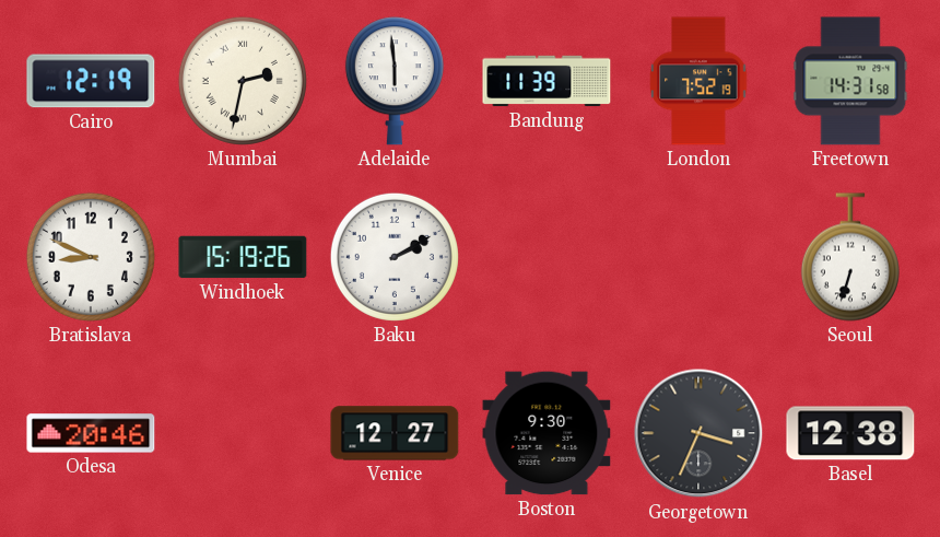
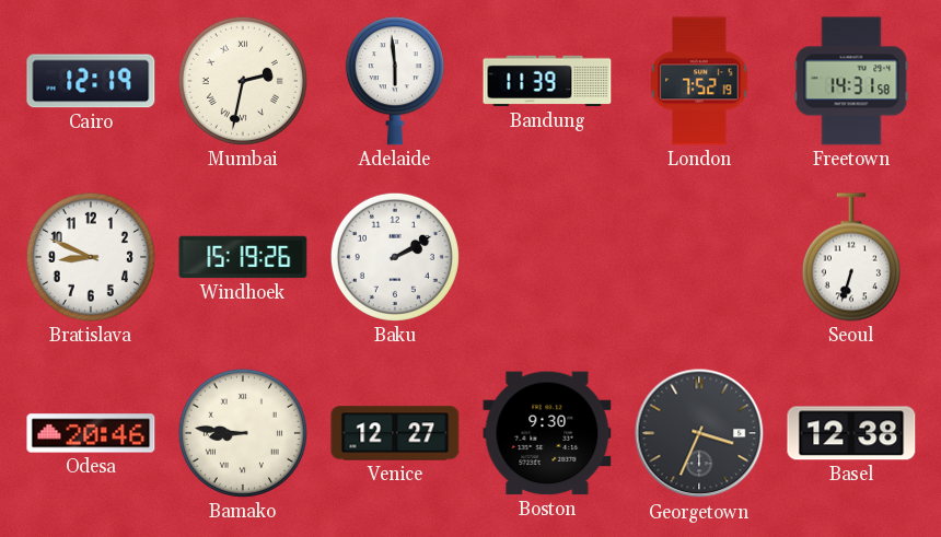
Bamako: none -> 8:46
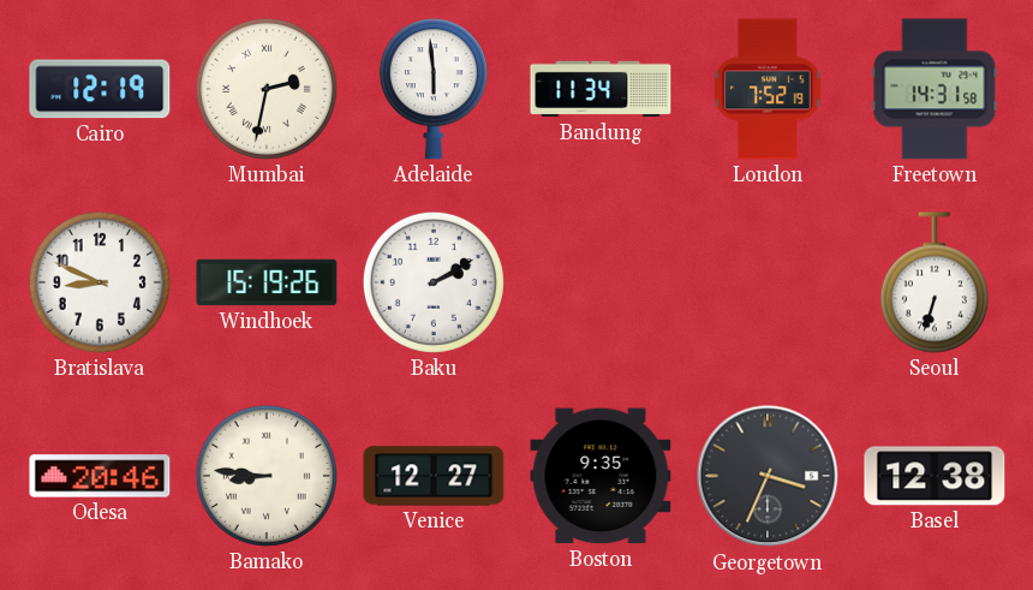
Bandung: 11:39 -> 11:34
Boston: 9:30 -> 9:35
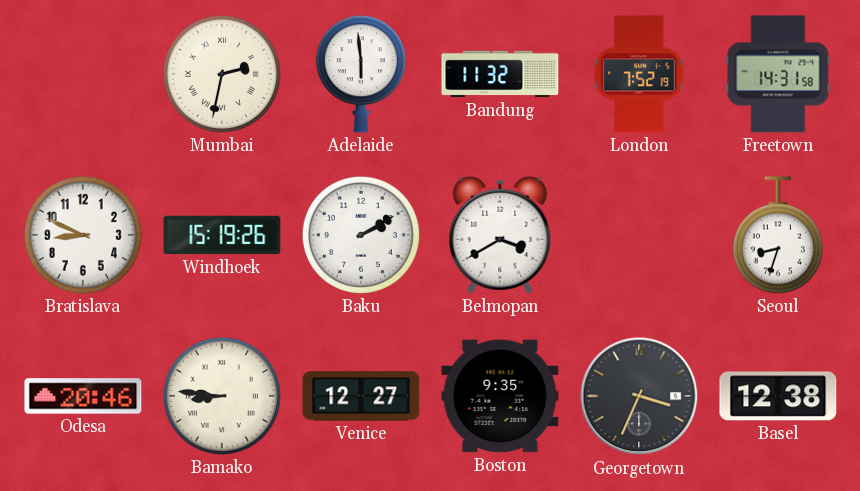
Cairo: 12:19 -> none
Bandung: 11:34 -> 11:32
Belmopan: none -> 3:40
Seoul: 6:33 -> 8:33
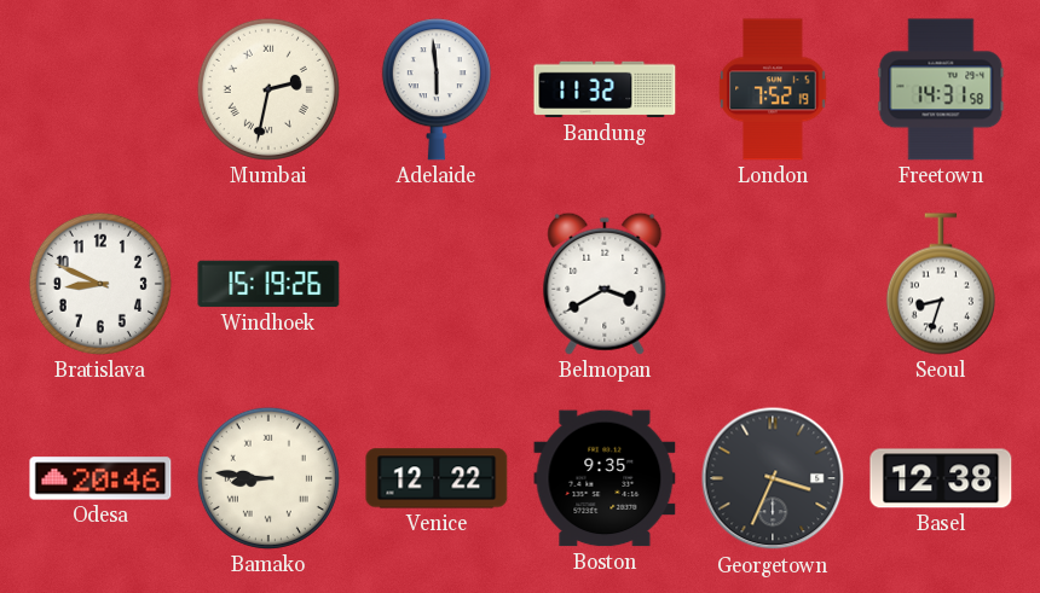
Baku: 2:10 -> none
Venice: 12:27 -> 12:22
